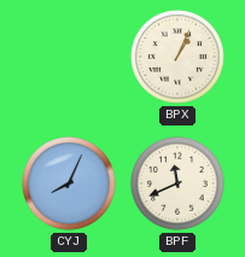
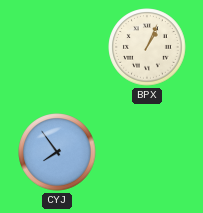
CYJ: 8:04 -> 7:54
BPF: 11:41 -> none
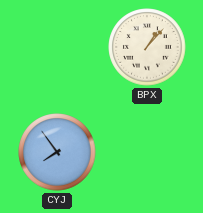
BPX: 1:04 -> 1:07
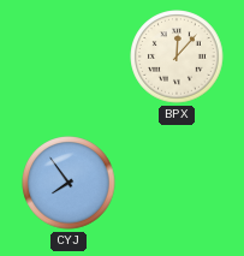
BPX: 1:07 -> 12:07
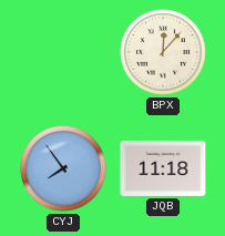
JQB: none -> 11:18
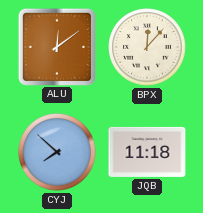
ALU: none -> 12:09
CYJ: 7:54 -> 7:52
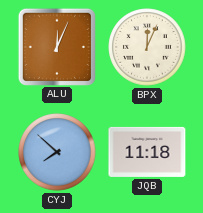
ALU: 12:09 -> 12:04
BPX: 12:07 -> 12:04
